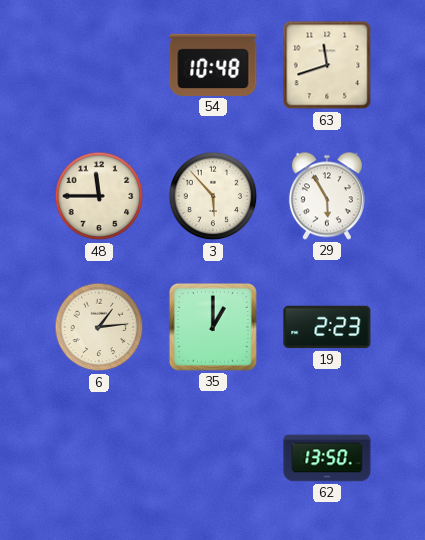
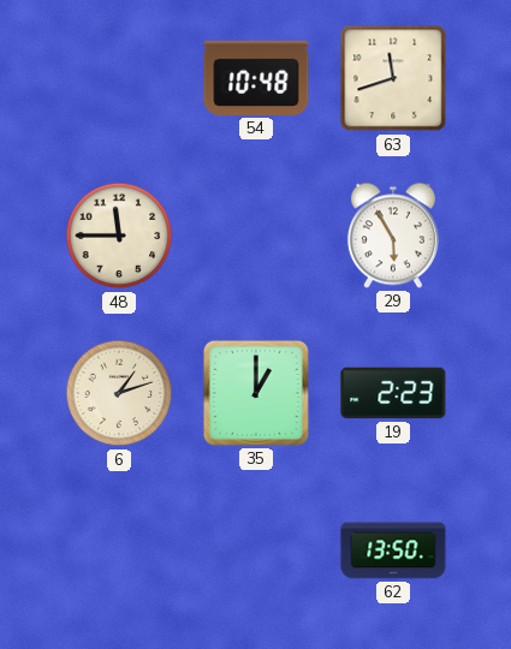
3: 5:53 -> none
6: 1:14 -> 1:12
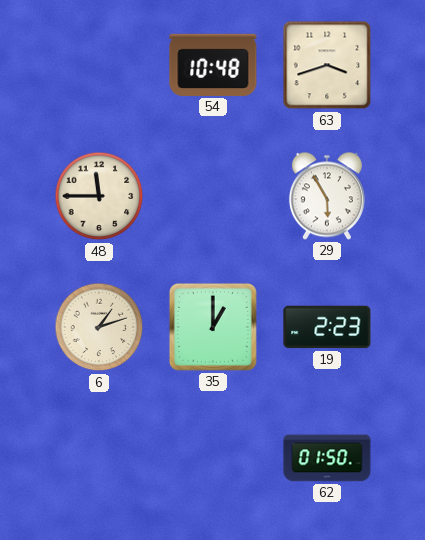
63: 11:42 -> 3:42
62: 13:50 -> 01:50
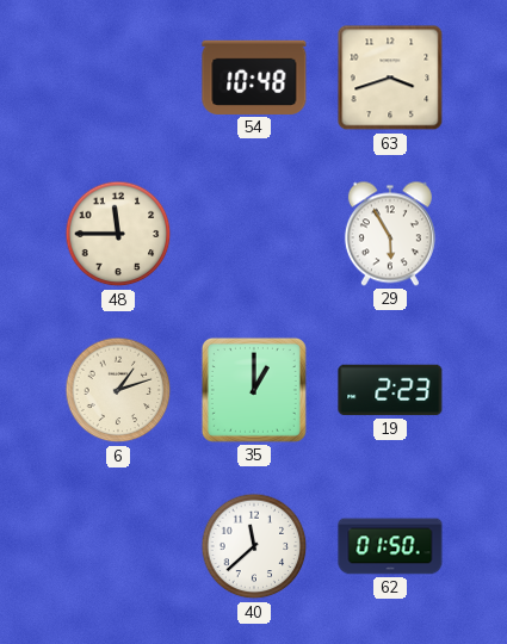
40: none -> 11:38
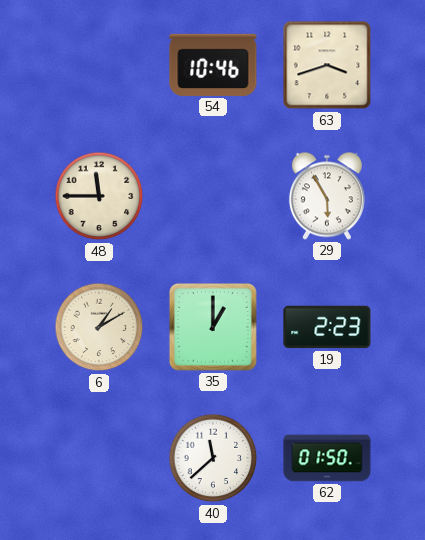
54: 10:48 -> 10:46
6: 1:12 -> 1:10
